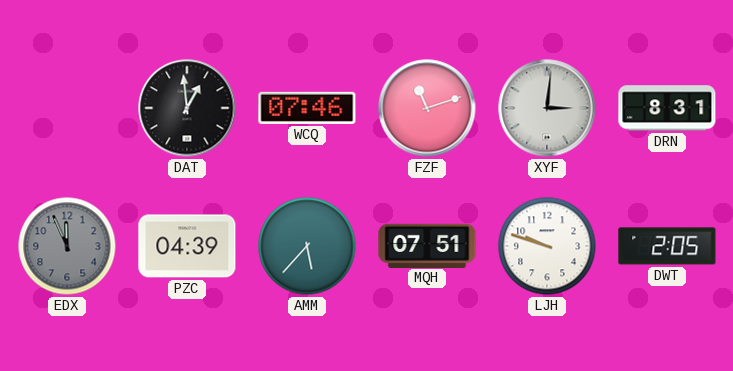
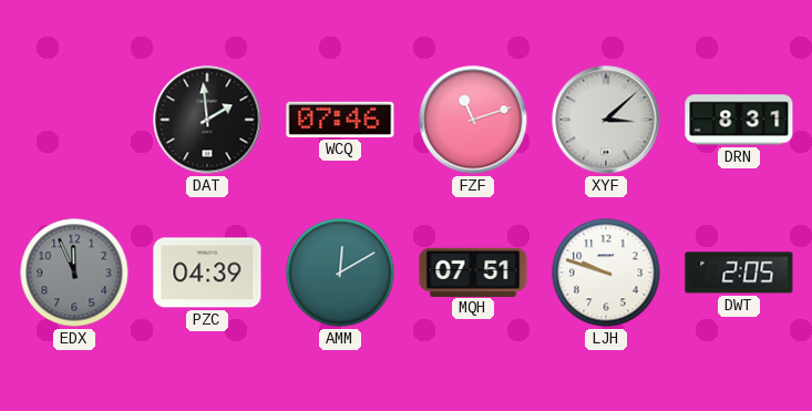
DAT: 12:59 -> 1:59
XYF: 3:01 -> 3:08
AMM: 5:37 -> 12:10
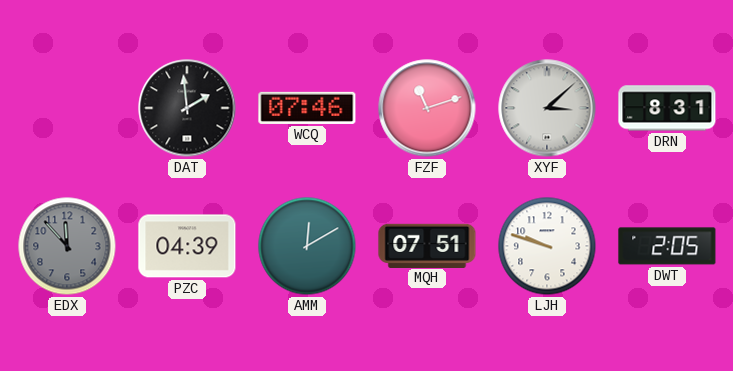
EDX: 11:56 -> 11:53
